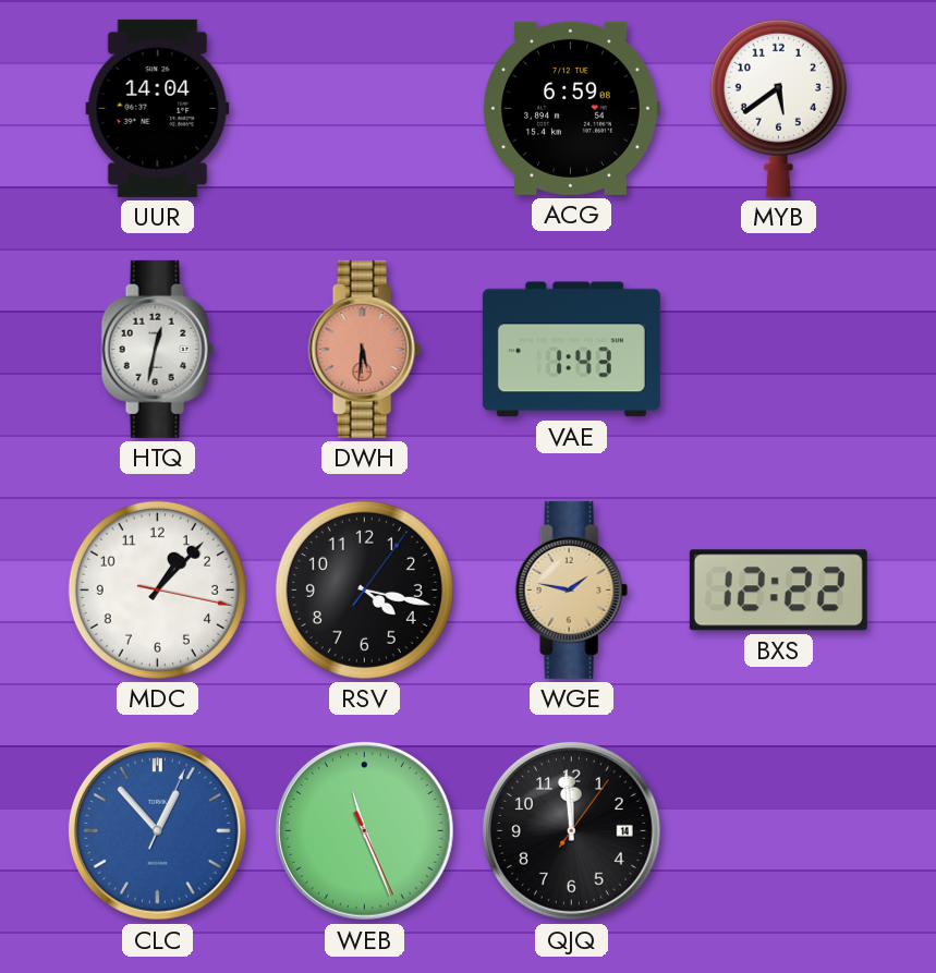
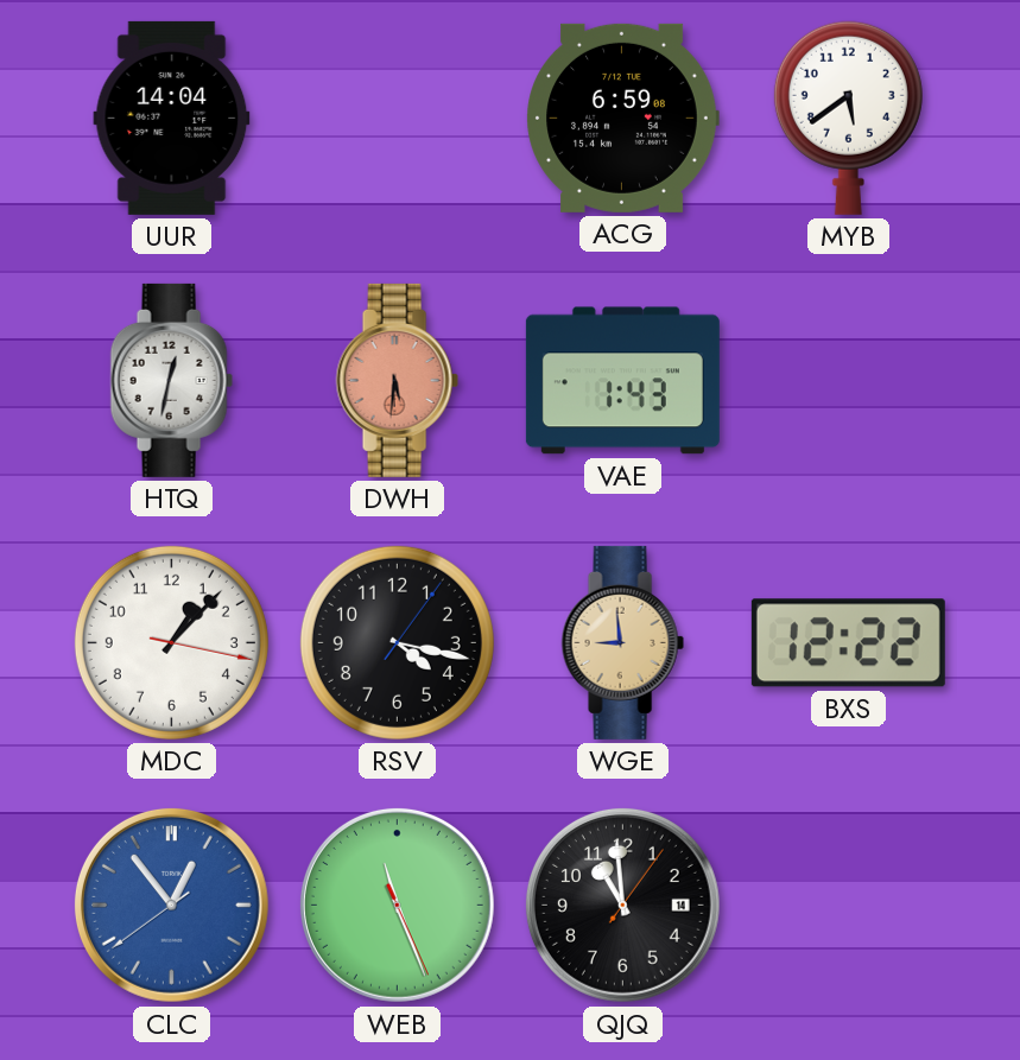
WGE: 1:47 -> 8:59
CLC: 12:53:04 -> 12:53:39
QJQ: 11:59 -> 10:59
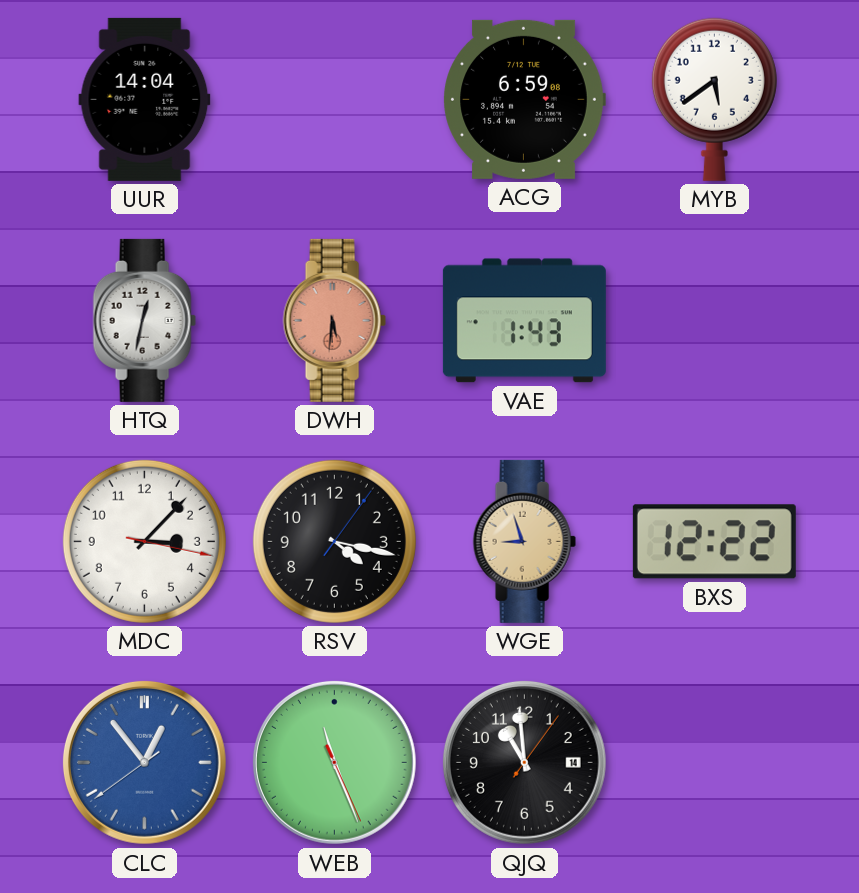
MDC: 1:07 -> 3:07
WGE: 8:59 -> 8:57
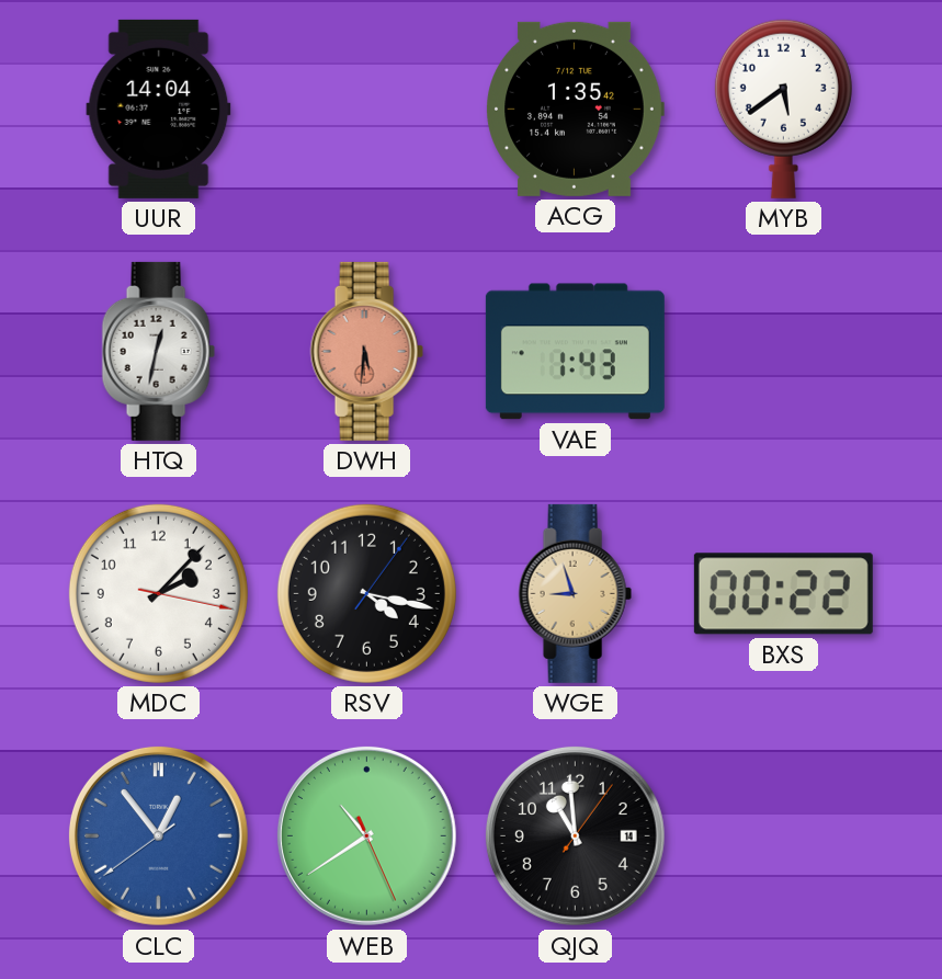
ACG: 6:59 -> 1:35
MDC: 3:07 -> 2:07
BXS: 12:22 -> 00:22
WEB: 11:26 -> 10:39
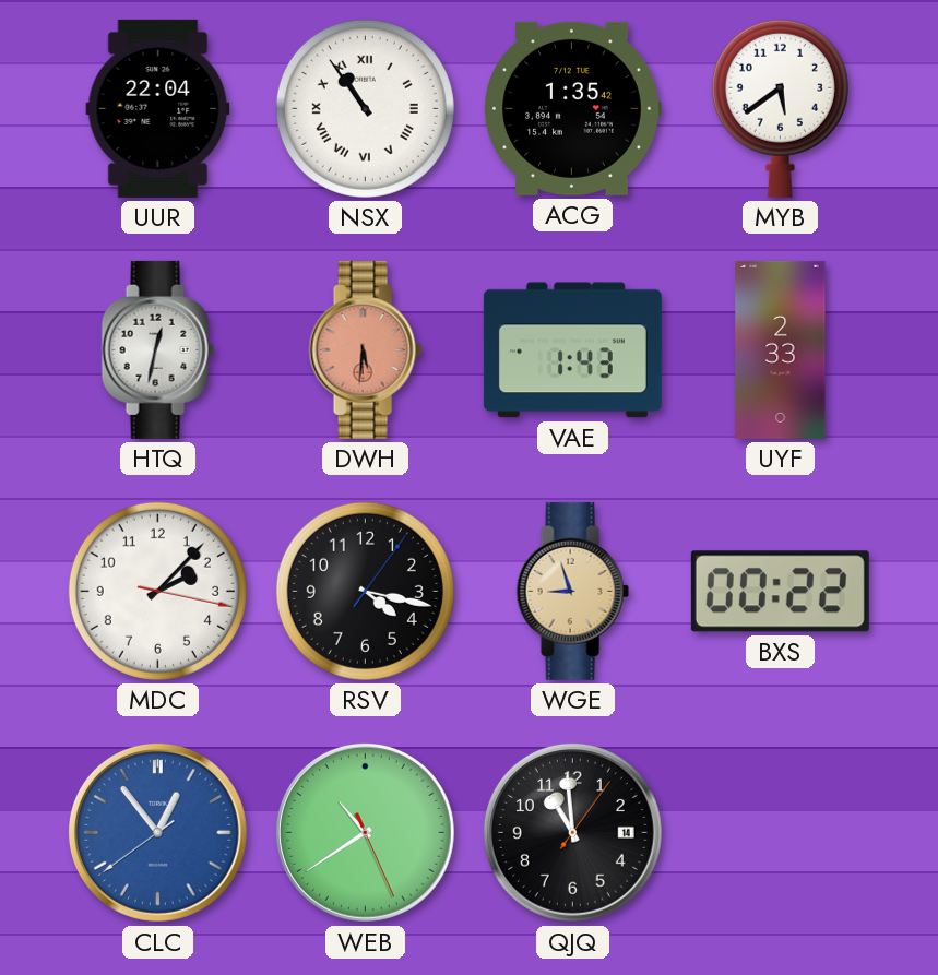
UUR: 14:04 -> 22:04
NSX: none -> 10:54
UYF: none -> 2:33
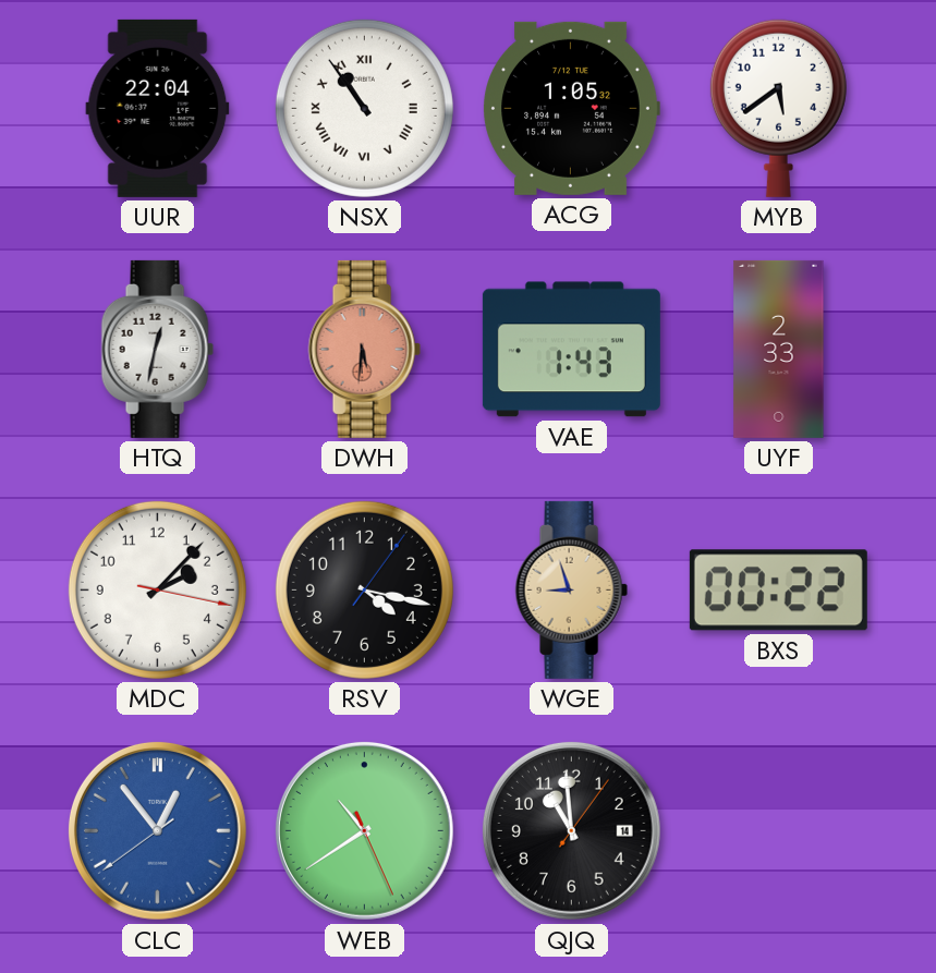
ACG: 1:35 -> 1:05
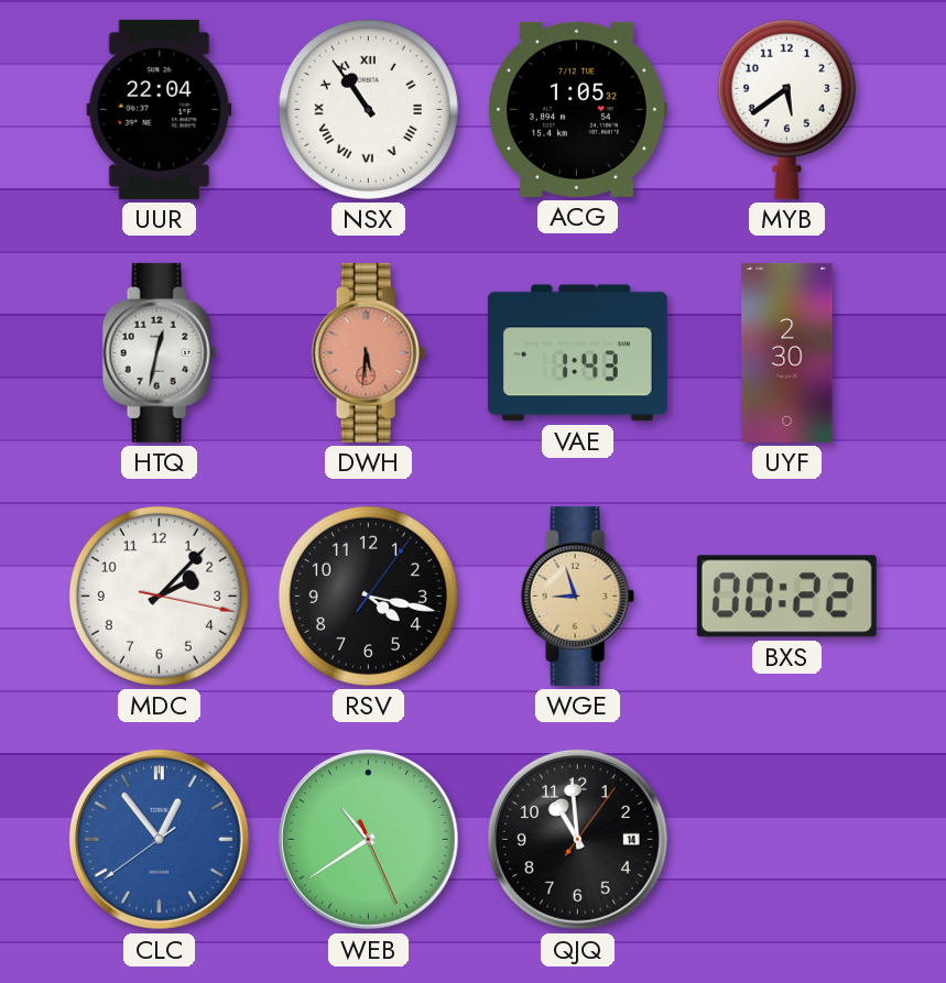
UYF: 2:33 -> 2:30
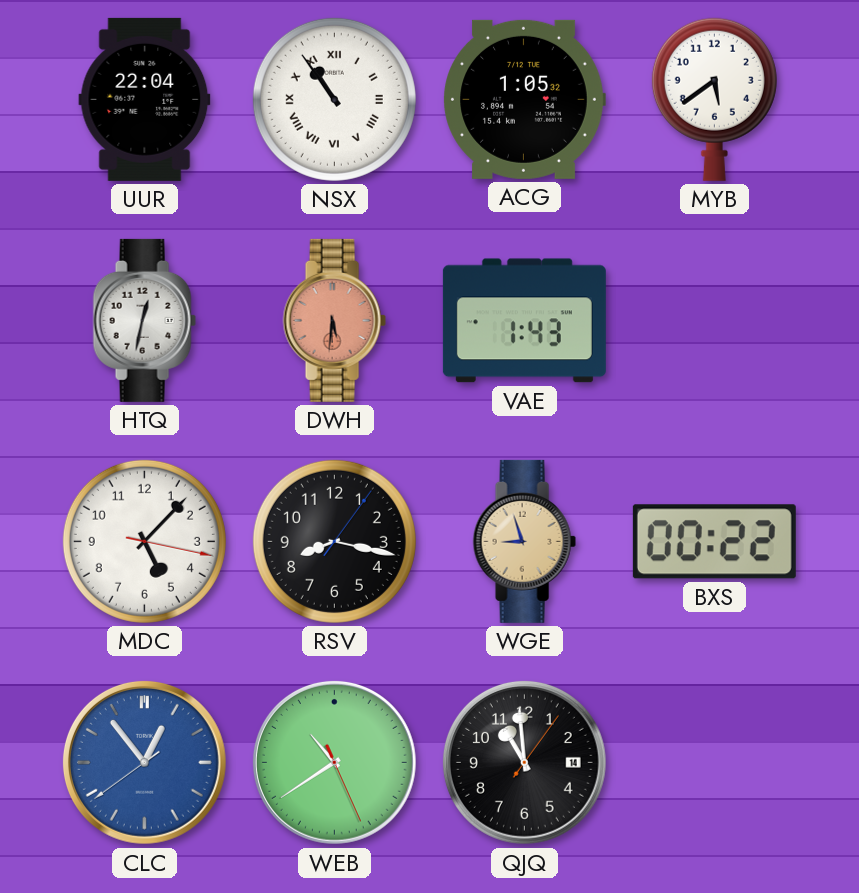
UYF: 2:30 -> none
MDC: 2:07 -> 5:07
RSV: 4:17 -> 8:17
